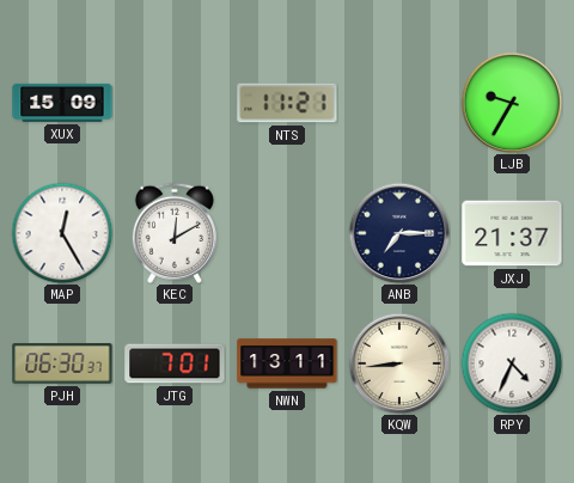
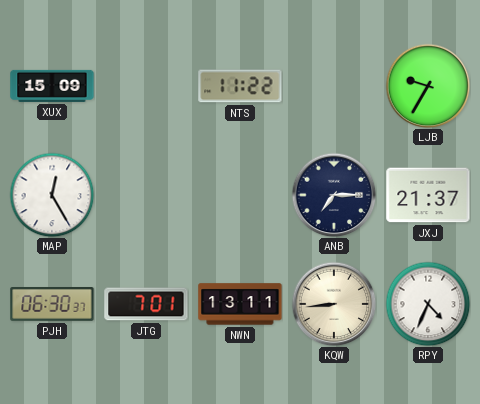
NTS: 11:21 -> 11:22
KEC: 12:10 -> none
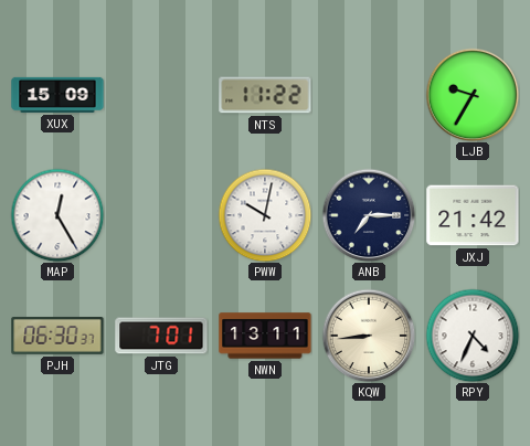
PWW: none -> 10:02
JXJ: 21:37 -> 21:42
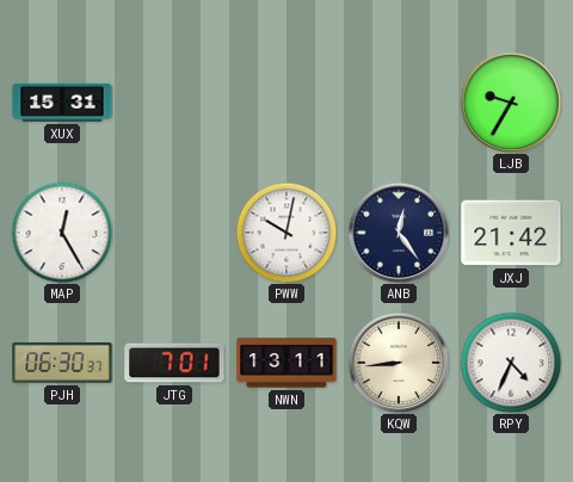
XUX: 15:09 -> 15:31
NTS: 11:22 -> none
ANB: 7:15 -> 12:24
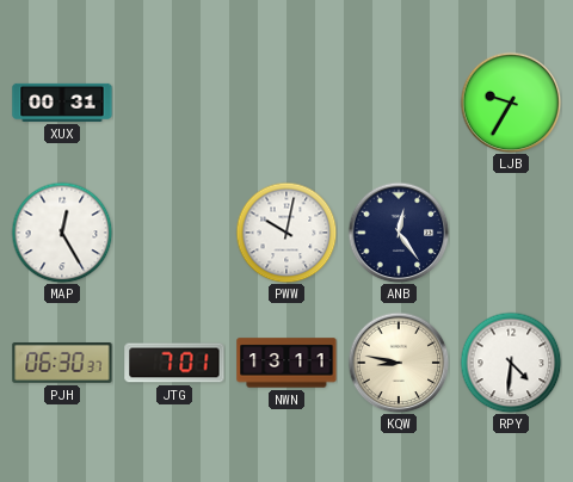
XUX: 15:31 -> 00:31
JXJ: 21:42 -> none
KQW: 8:44 -> 8:47
RPY: 4:34 -> 4:31
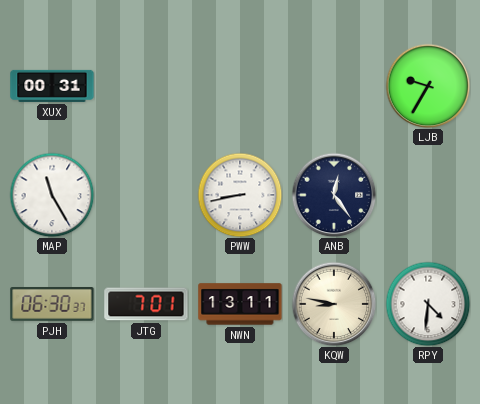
MAP: 12:25 -> 11:25
PWW: 10:02 -> 8:43
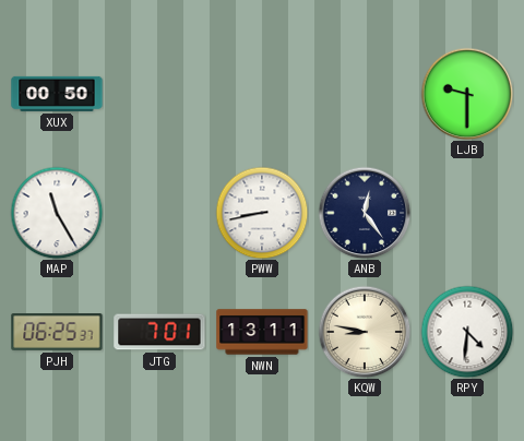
XUX: 00:31 -> 00:50
LJB: 9:35 -> 9:30
PJH: 06:30 -> 06:25
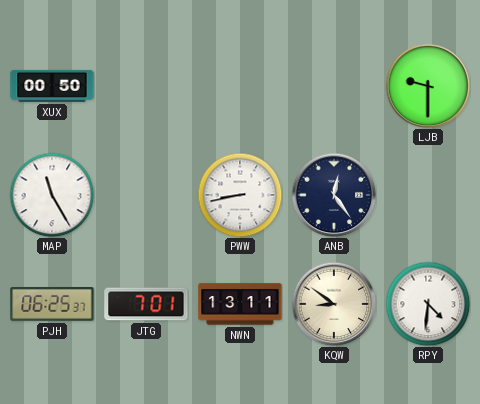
KQW: 8:47 -> 8:51
